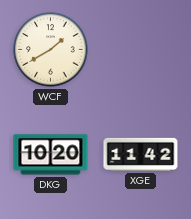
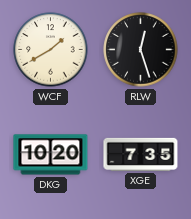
RLW: none -> 12:27
XGE: 11:42 -> 7:35
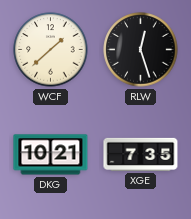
WCF: 1:40 -> 1:38
DKG: 10:20 -> 10:21
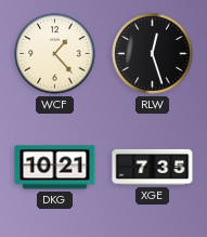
WCF: 1:38 -> 1:23
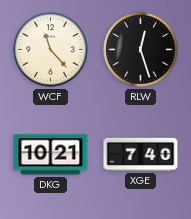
WCF: 1:23 -> 11:23
XGE: 7:35 -> 7:40
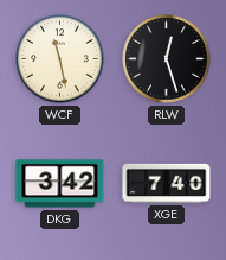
WCF: 11:23 -> 11:28
DKG: 10:21 -> 3:42
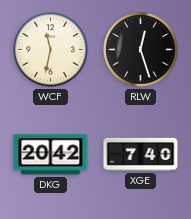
WCF: 11:28 -> 11:32
DKG: 3:42 -> 20:42
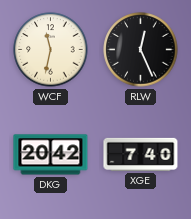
RLW: 12:27 -> 12:26
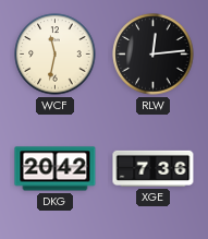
RLW: 12:26 -> 12:14
XGE: 7:40 -> 7:36
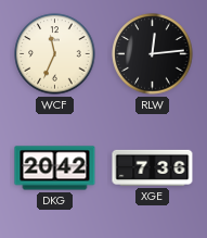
WCF: 11:32 -> 11:34
